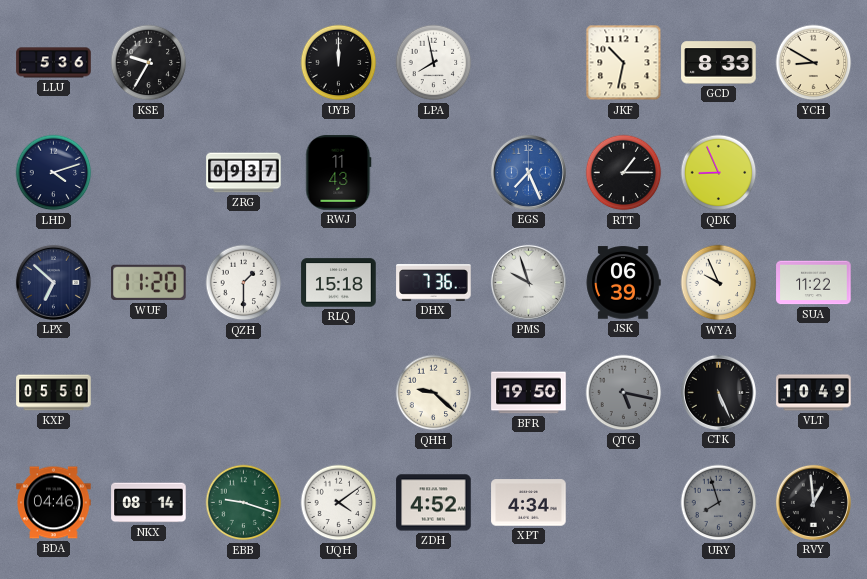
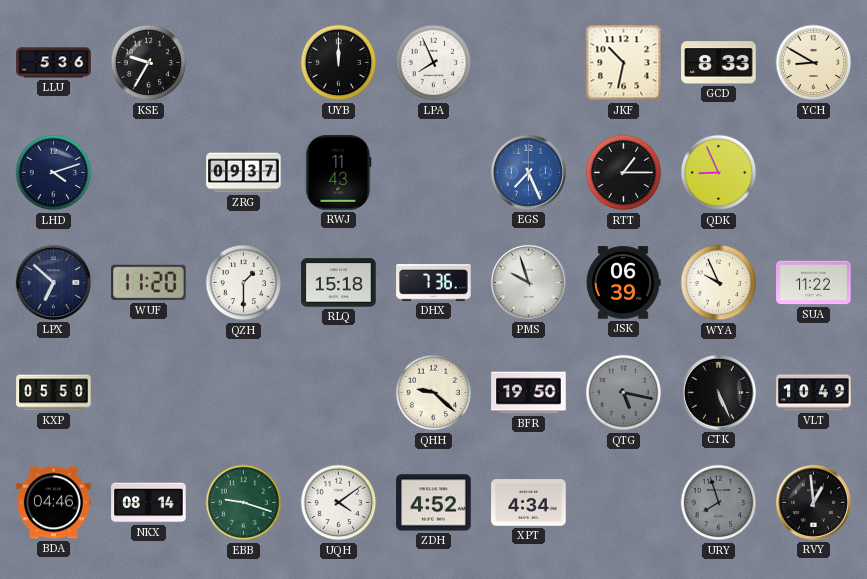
LPA: 7:58 -> 7:56
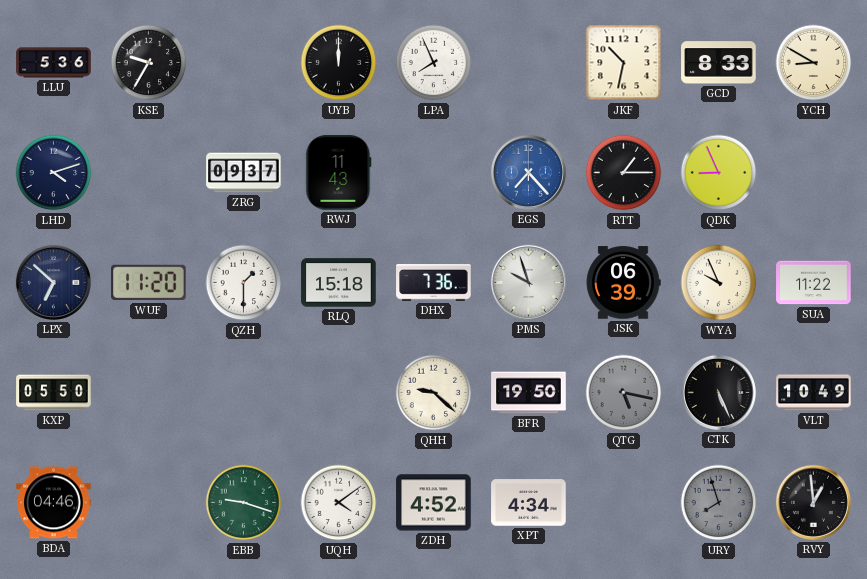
EGS: 7:26 -> 7:23
NKX: 08:14 -> none
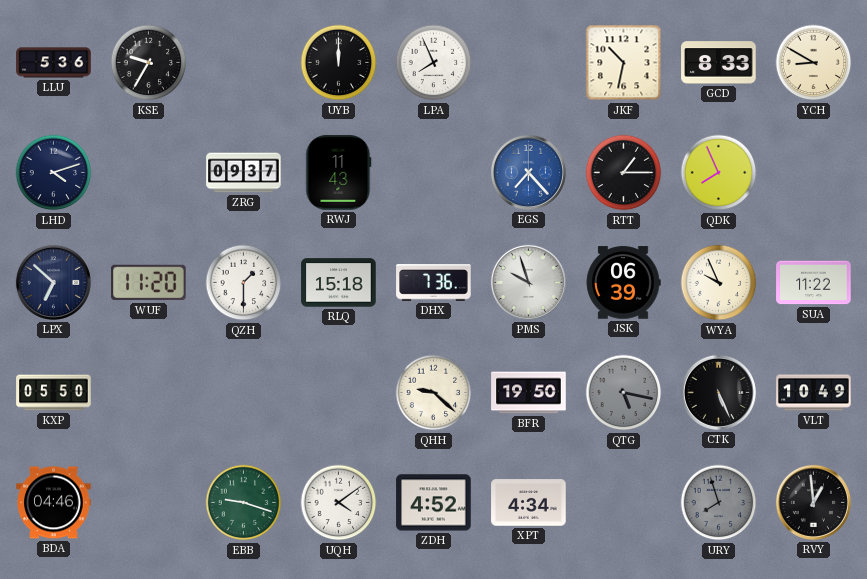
QDK: 8:56 -> 7:56
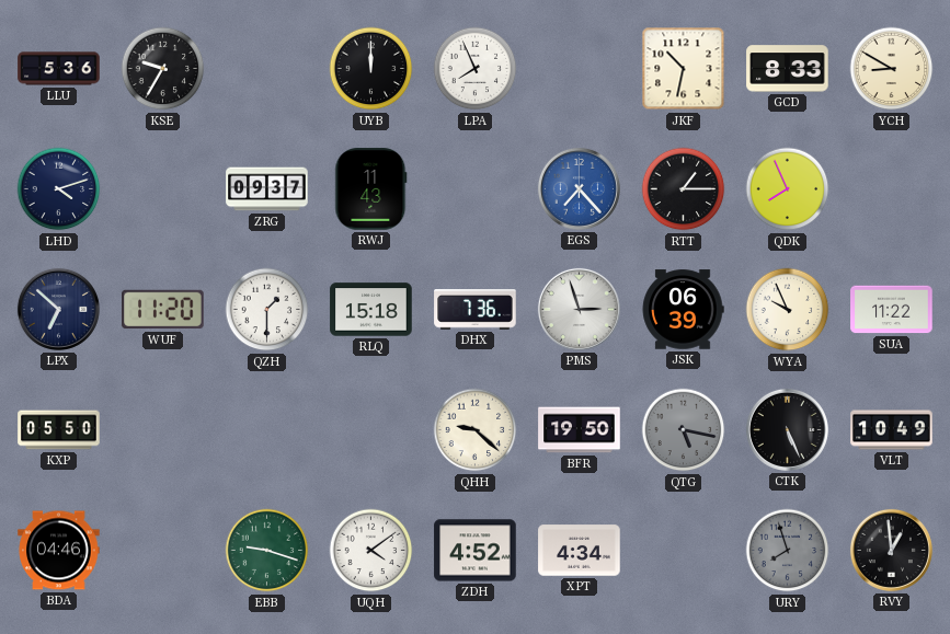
PMS: 9:57 -> 2:57
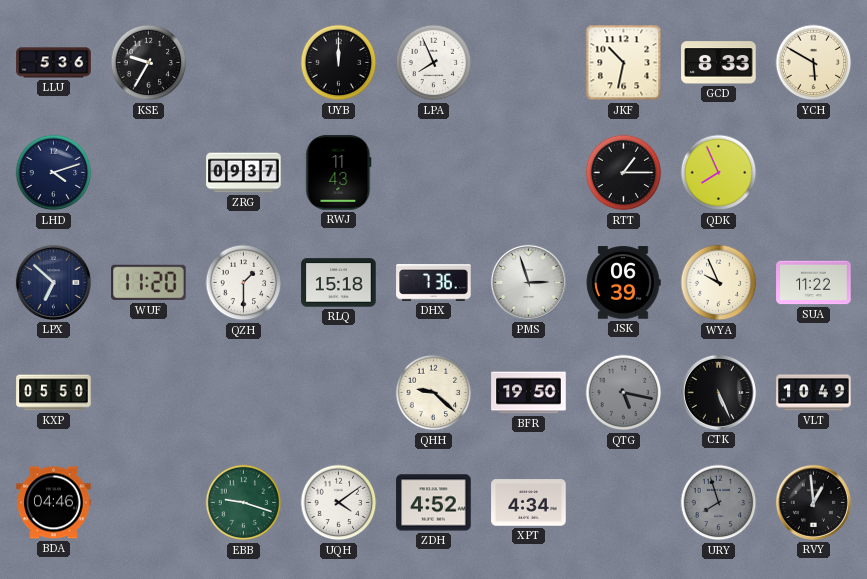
YCH: 8:50 -> 5:50
EGS: 7:23 -> none
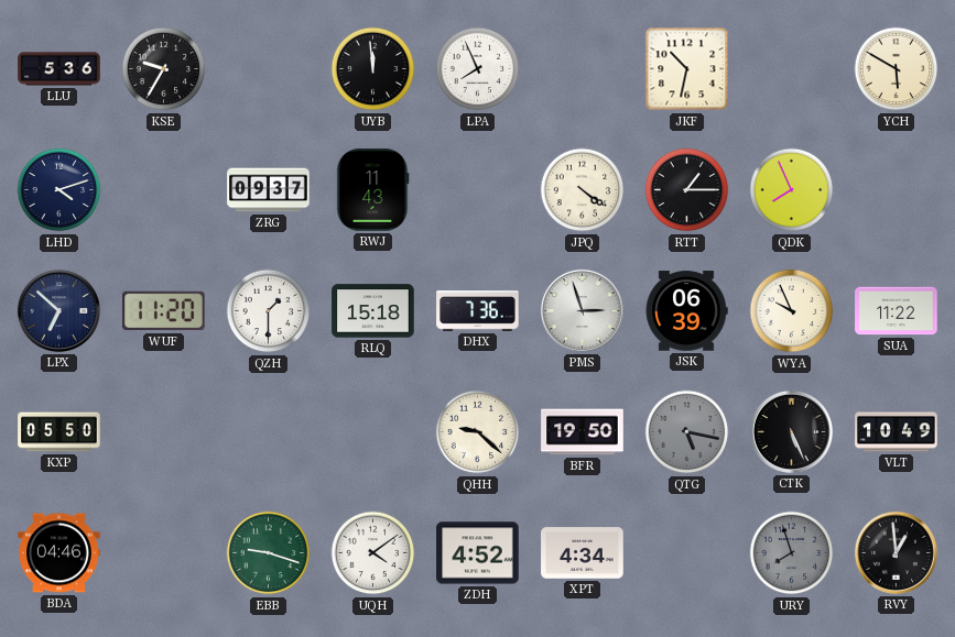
UYB: 12:00 -> 11:59
GCD: 8:33 -> none
JPQ: none -> 4:21
